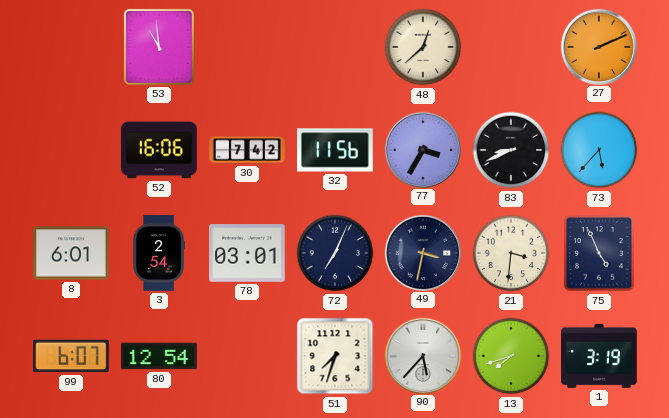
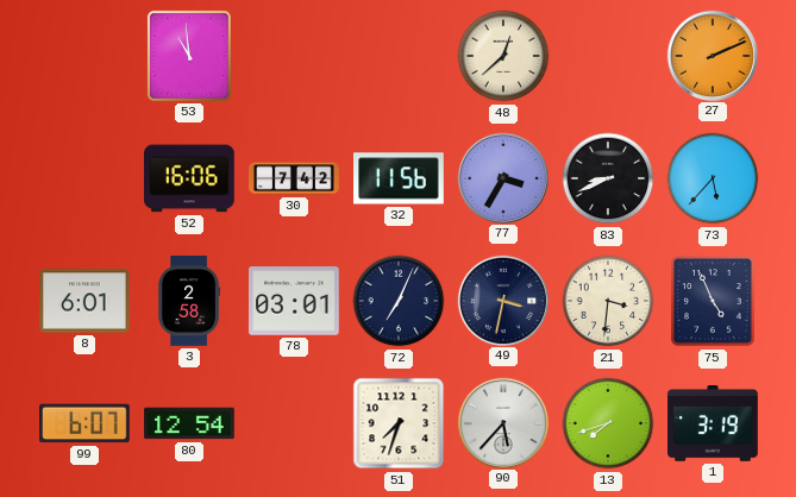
3: 2:54 -> 2:58
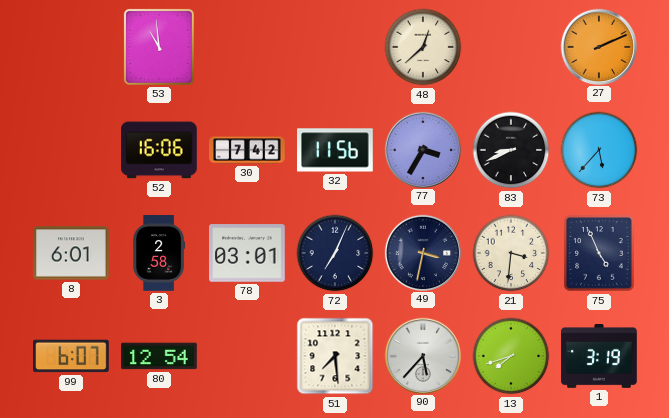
51: 7:33 -> 7:29
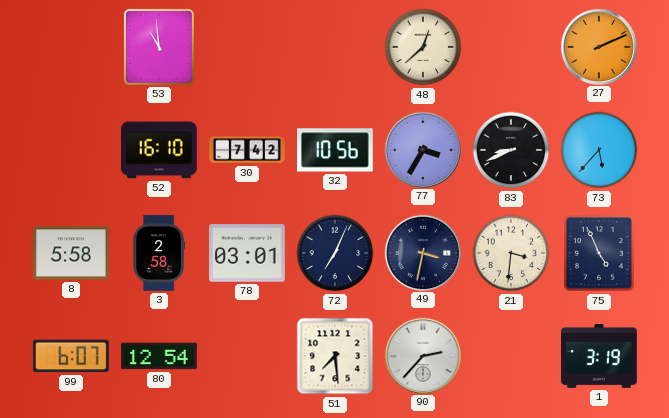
52: 16:06 -> 16:10
32: 11:56 -> 10:56
8: 6:01 -> 5:58
90: 5:37 -> 2:37
13: 7:42 -> none
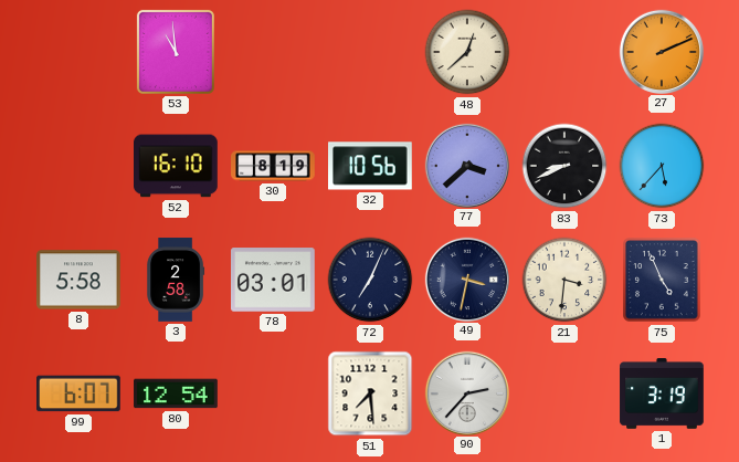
30: 7:42 -> 8:19
77: 3:35 -> 3:38
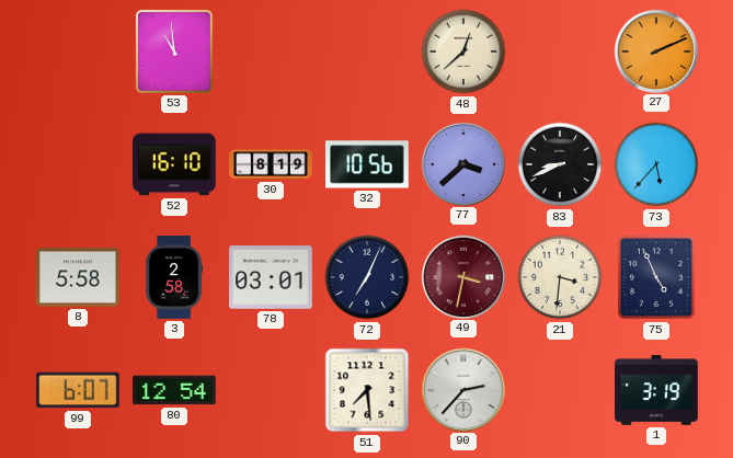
49 dial: navy -> burgundy
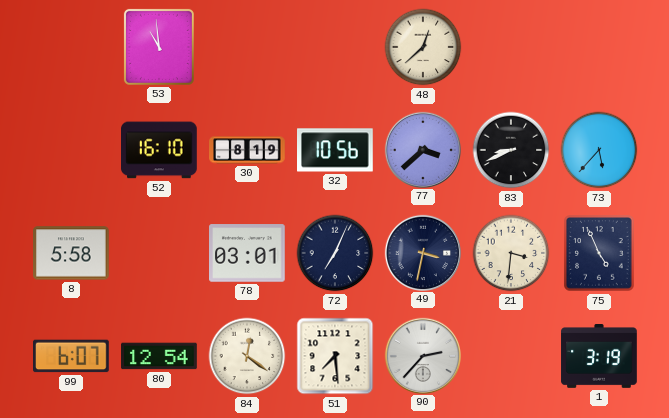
27: 2:11 -> none
3: 2:58 -> none
49 dial: burgundy -> navy
84: none -> 12:21
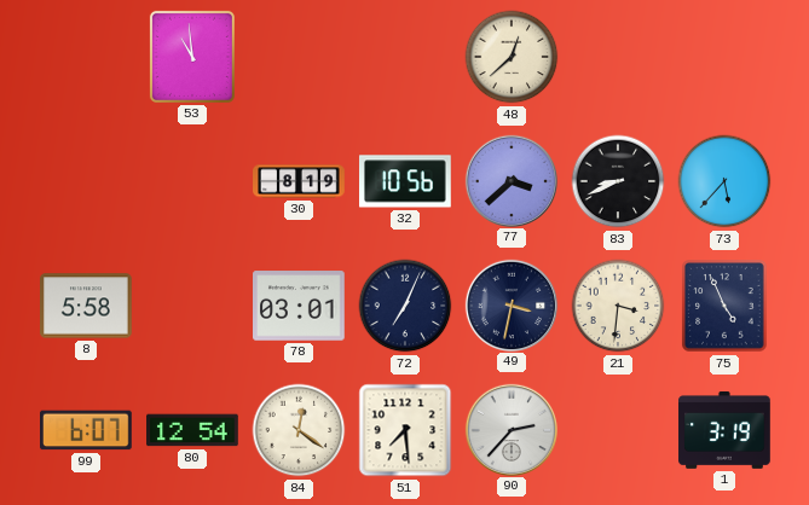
52: 16:10 -> none
